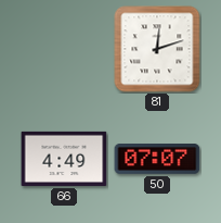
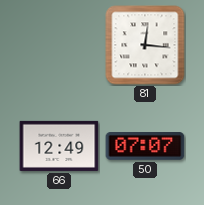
81: 12:12 -> 12:16
66: 4:49 -> 12:49
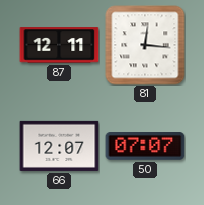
87: none -> 12:11
66: 12:49 -> 12:07
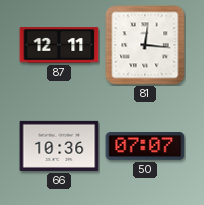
66: 12:07 -> 10:36
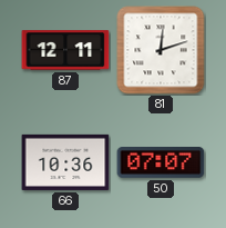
81: 12:16 -> 12:12
